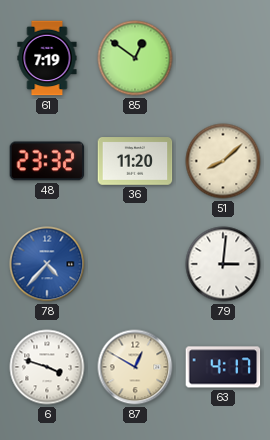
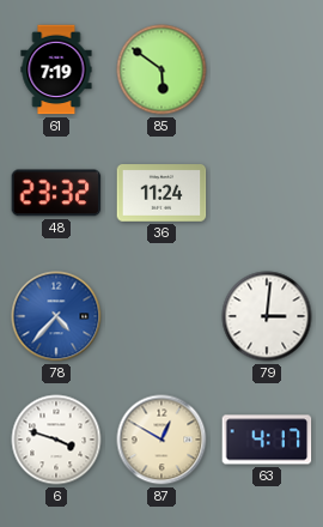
85: 12:51 -> 5:51
36: 11:20 -> 11:24
51: 8:08 -> none
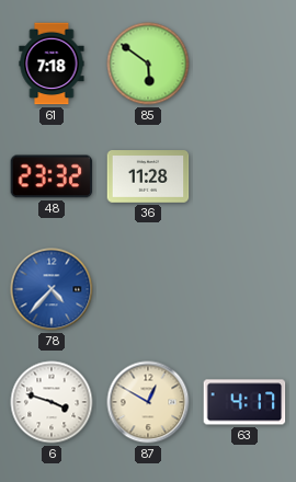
61: 7:19 -> 7:18
36: 11:24 -> 11:28
79: 3:01 -> none
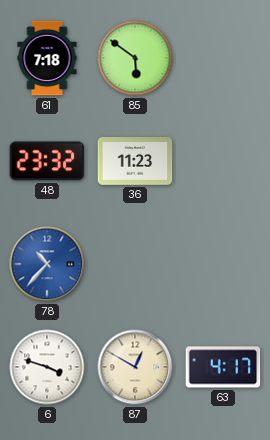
36: 11:28 -> 11:23
78: 4:37 -> 10:37
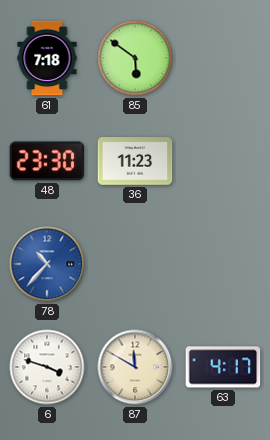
48: 23:32 -> 23:30
87: 12:50 -> 11:50
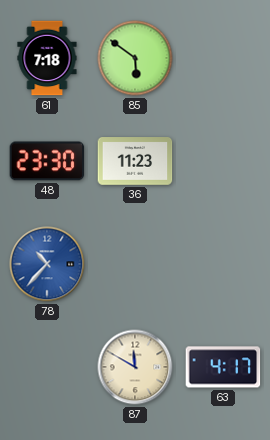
6: 3:48 -> none
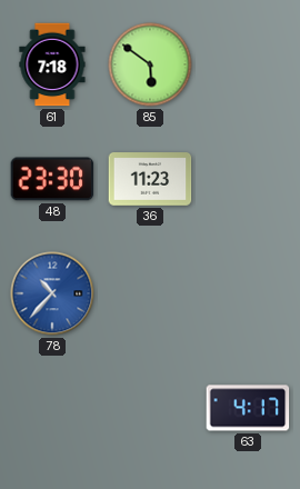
87: 11:50 -> none
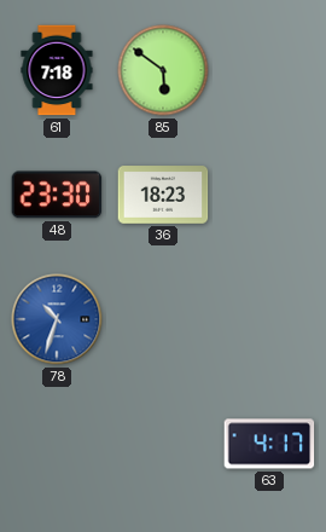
36: 11:23 -> 18:23
78: 10:37 -> 10:33
